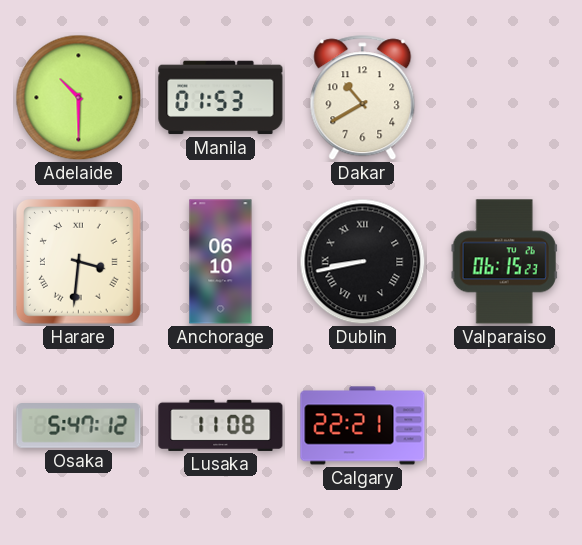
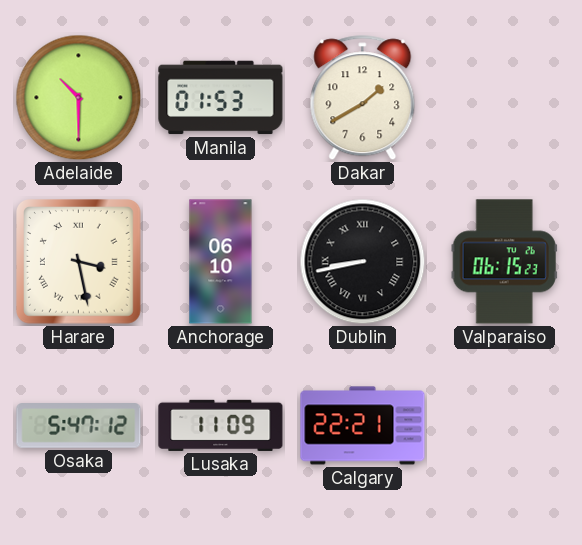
Dakar: 10:40 -> 1:40
Harare: 3:31 -> 3:28
Lusaka: 11:08 -> 11:09
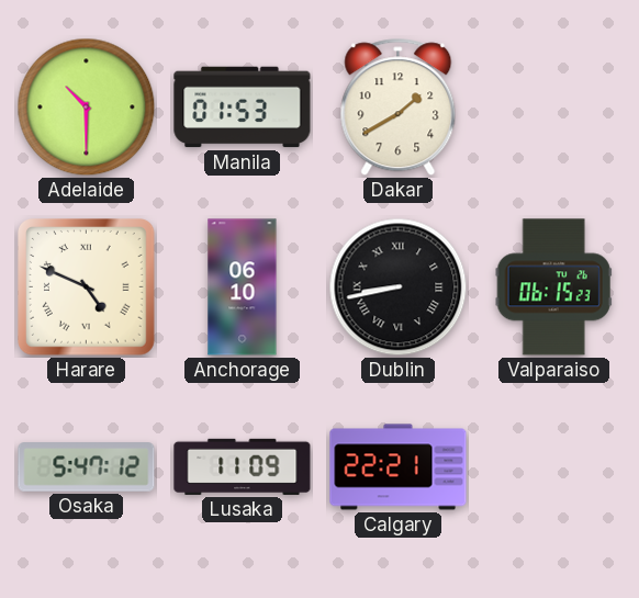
Harare: 3:28 -> 4:49
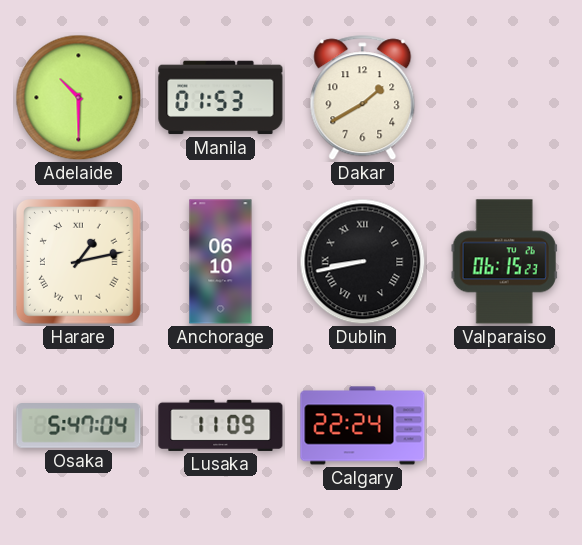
Harare: 4:49 -> 1:13
Osaka: 5:47:12 -> 5:47:04
Calgary: 22:21 -> 22:24
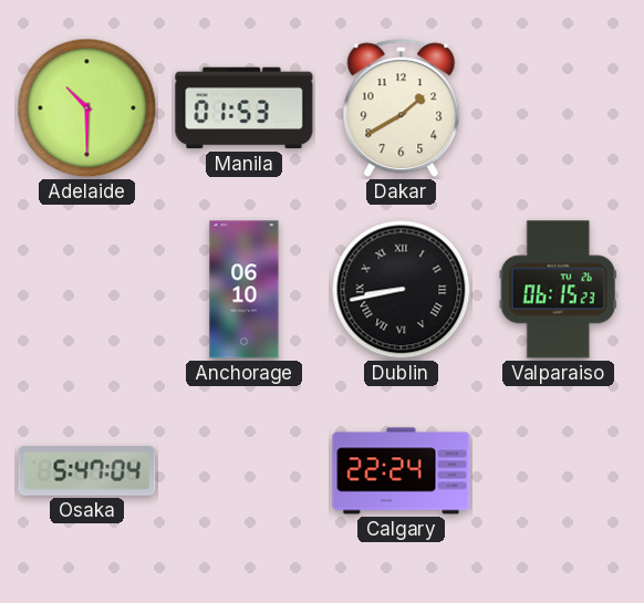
Harare: 1:13 -> none
Lusaka: 11:09 -> none
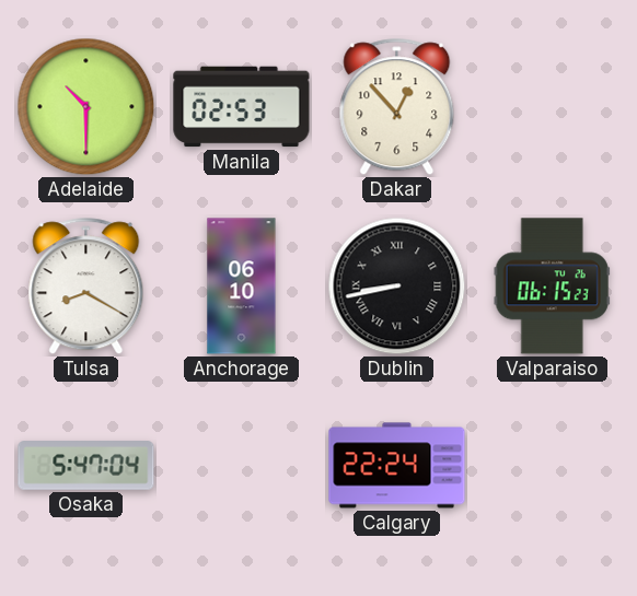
Manila: 01:53 -> 02:53
Dakar: 1:40 -> 12:53
Tulsa: none -> 8:20
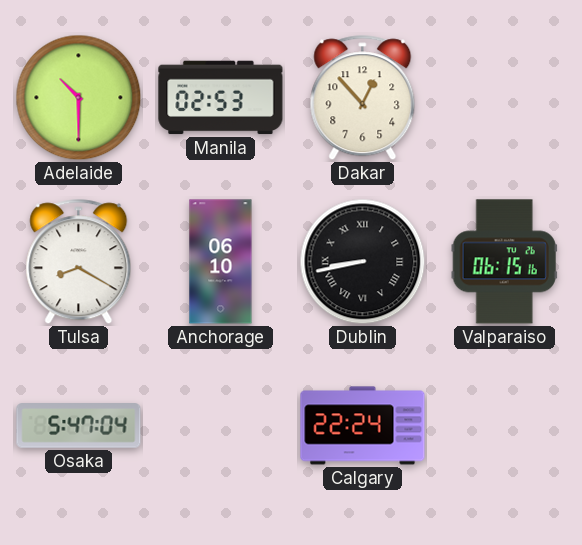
Valparaiso: 06:15:23 -> 06:15:16
